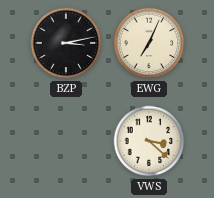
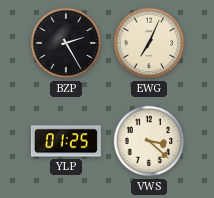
BZP: 3:13 -> 2:25
YLP: none -> 01:25
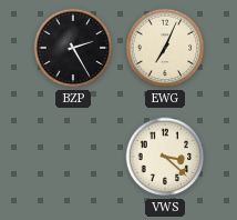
YLP: 01:25 -> none
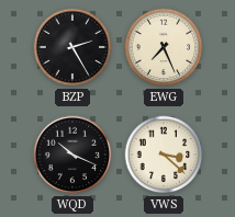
EWG: 7:04 -> 7:26
WQD: none -> 10:19
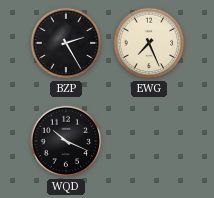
VWS: 3:22 -> none
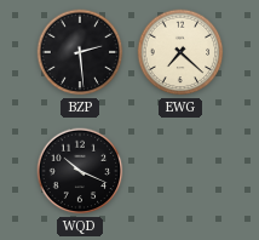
BZP: 2:25 -> 2:29
EWG: 7:26 -> 7:22
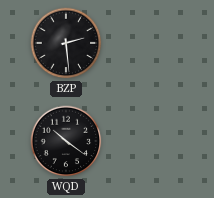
EWG: 7:22 -> none
WQD: 10:19 -> 10:21
